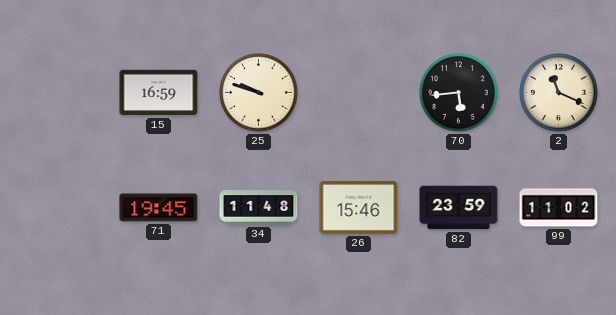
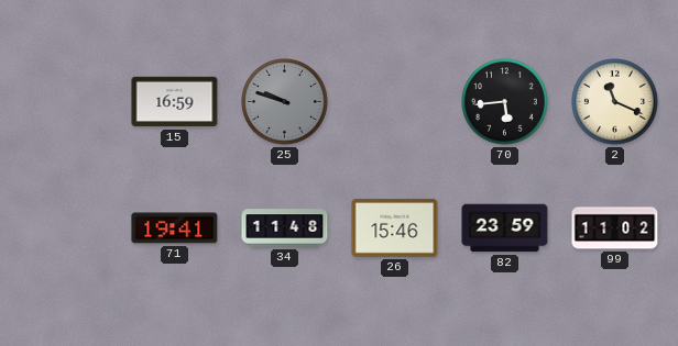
25 dial: cream -> grey
71: 19:45 -> 19:41
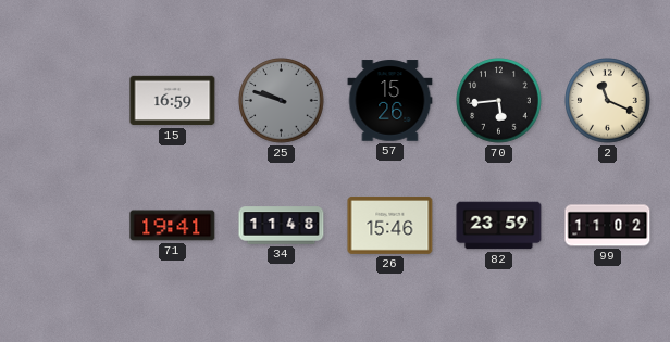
57: none -> 15:26
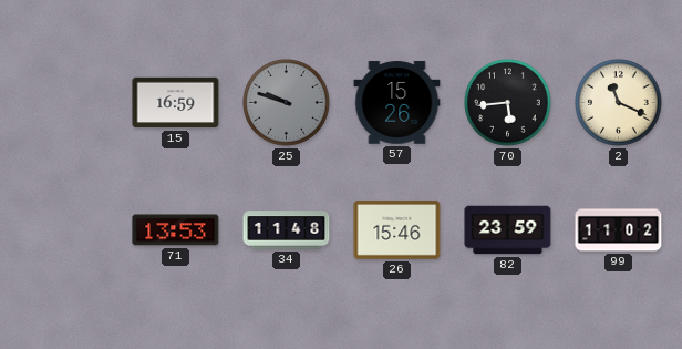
71: 19:41 -> 13:53
